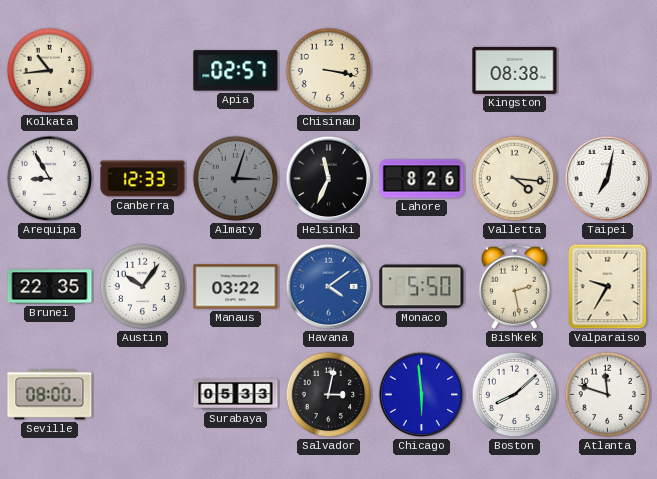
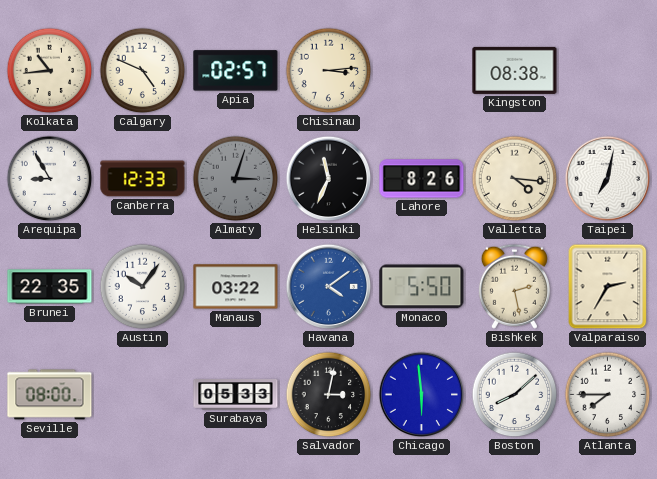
Calgary: none -> 4:49
Chisinau: 3:17 -> 3:14
Valparaiso: 9:35 -> 2:35
Atlanta: 11:48 -> 7:45
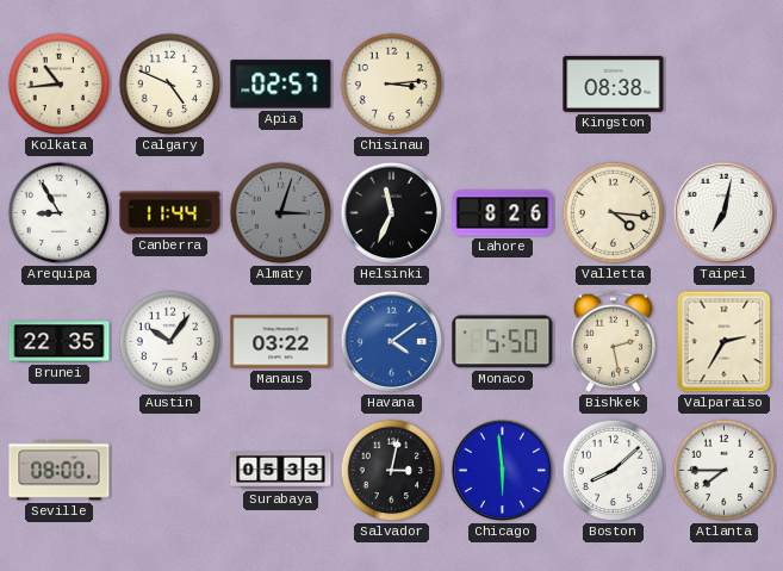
Canberra: 12:33 -> 11:44
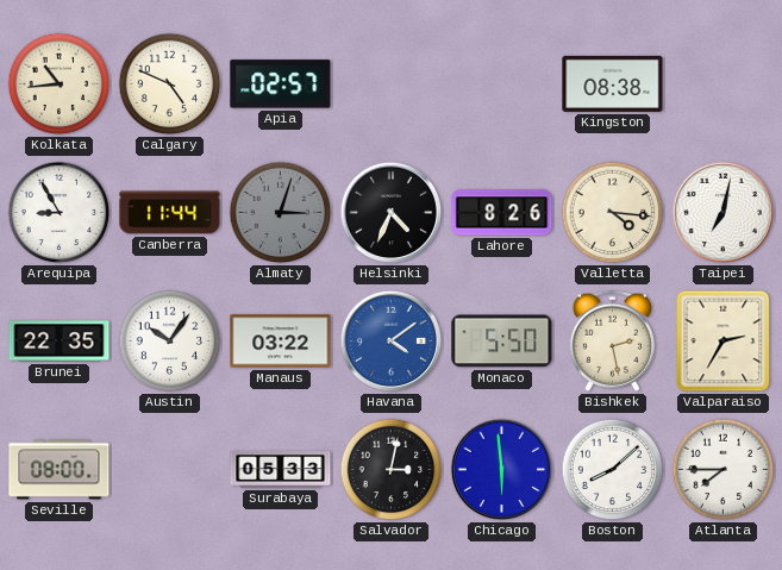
Chisinau: 3:14 -> none
Helsinki: 11:34 -> 4:34
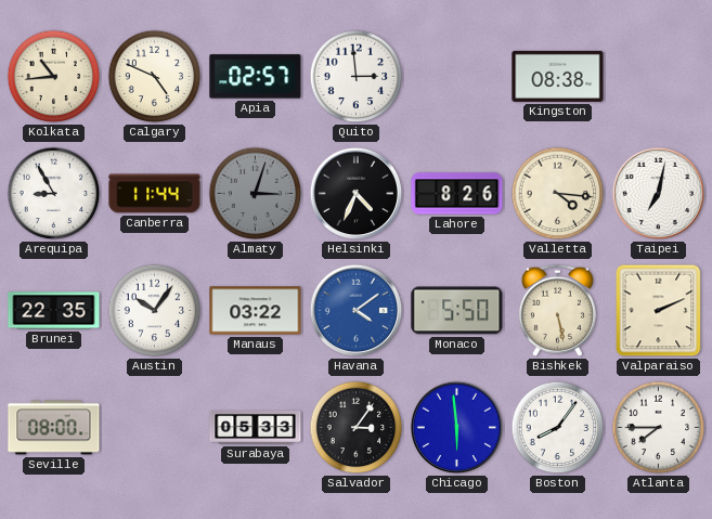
Quito: none -> 2:59
Bishkek: 2:28 -> 5:28
Valparaiso: 2:35 -> 2:11
Salvador: 3:02 -> 3:06
Boston: 8:08 -> 8:06
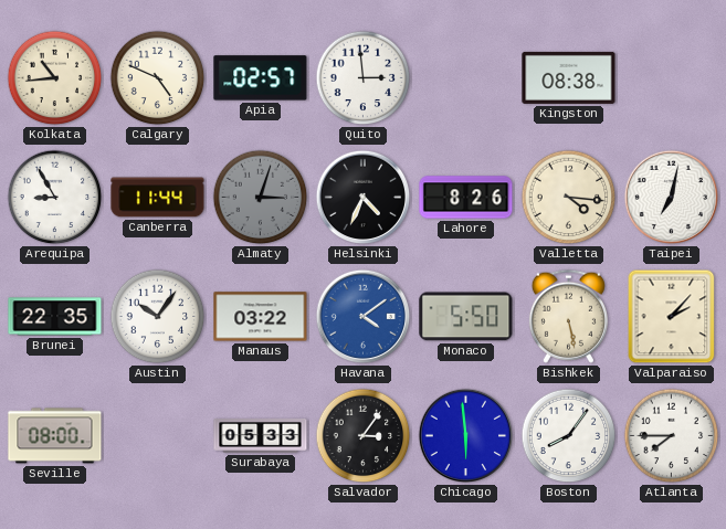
Valparaiso: 2:11 -> 2:07
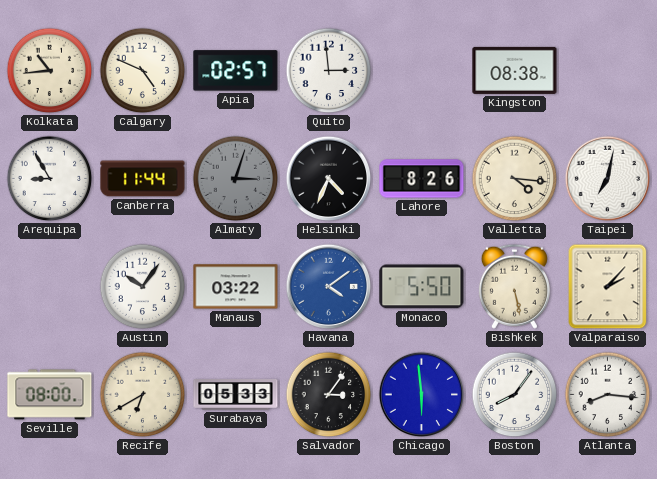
Brunei: 22:35 -> none
Recife: none -> 6:40
Atlanta: 7:45 -> 8:16
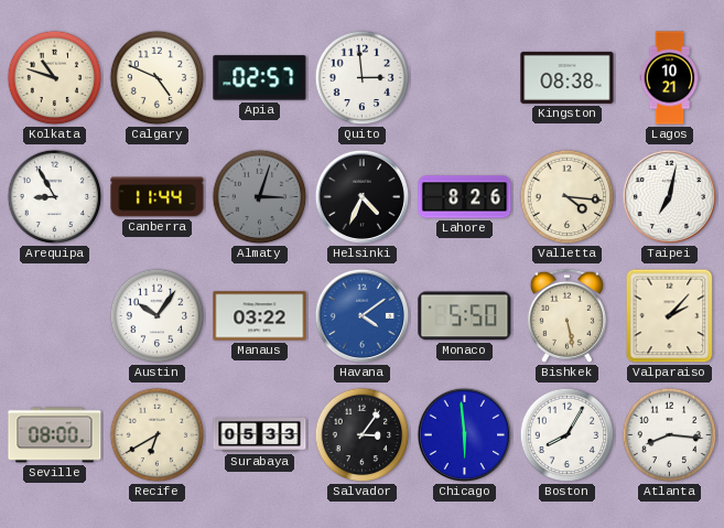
Kolkata: 10:44 -> 10:48
Lagos: none -> 10:21
Boston: 8:06 -> 8:05
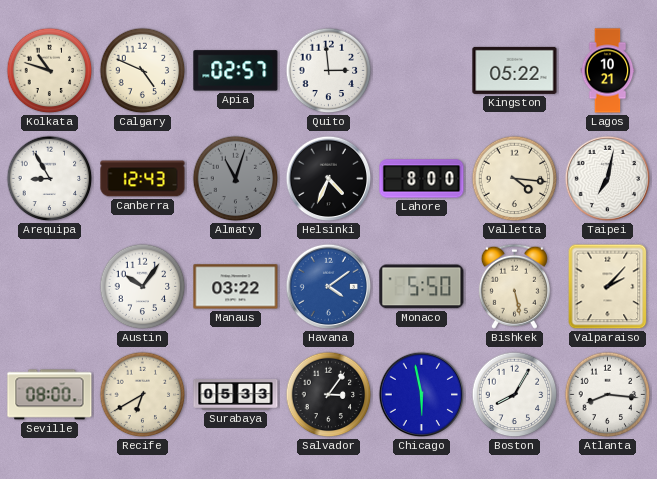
Kingston: 08:38 -> 05:22
Canberra: 11:44 -> 12:43
Almaty: 3:03 -> 11:03
Lahore: 8:26 -> 8:00
Chicago: 5:59 -> 5:58
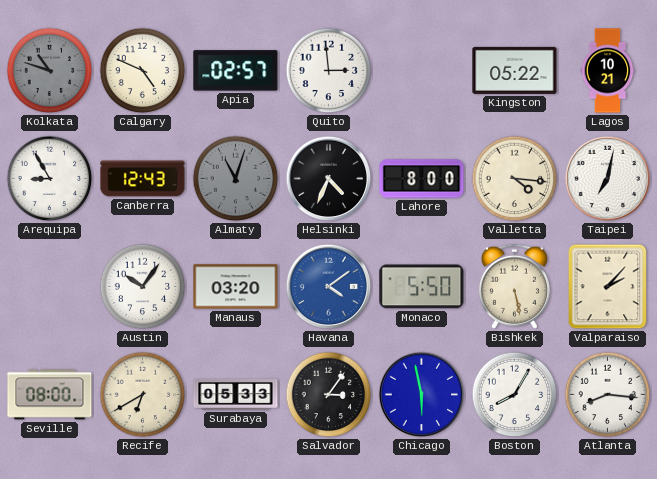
Kolkata dial: cream -> grey
Manaus: 03:22 -> 03:20
